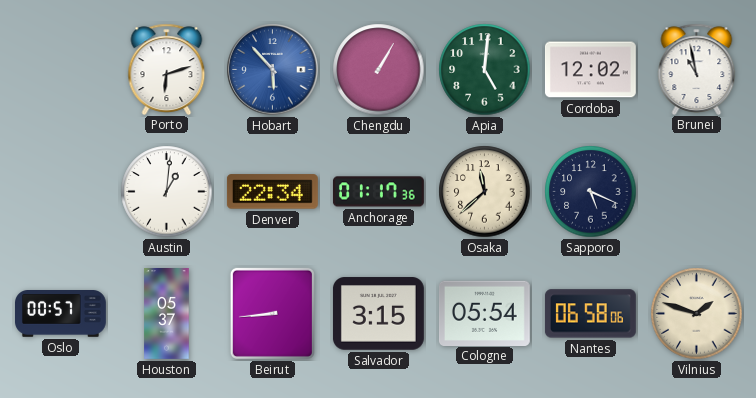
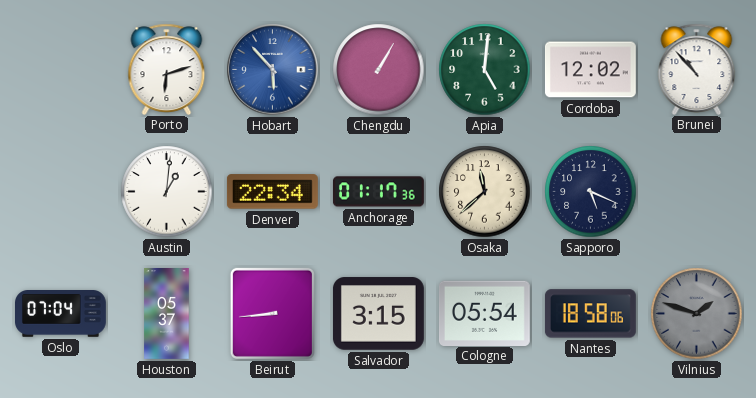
Brunei: 10:58 -> 10:53
Oslo: 00:57 -> 07:04
Nantes: 06:58 -> 18:58
Vilnius dial: cream -> grey
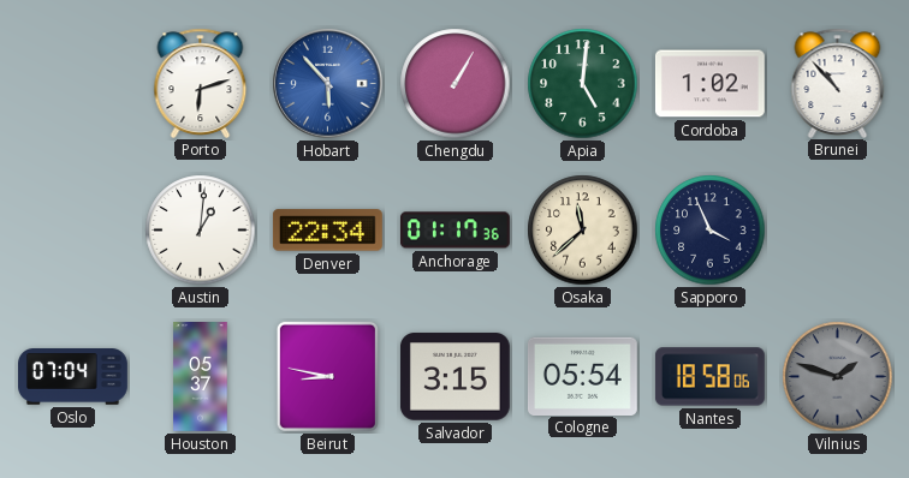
Cordoba: 12:02 -> 1:02
Sapporo: 5:19 -> 3:56
Beirut: 8:44 -> 8:47
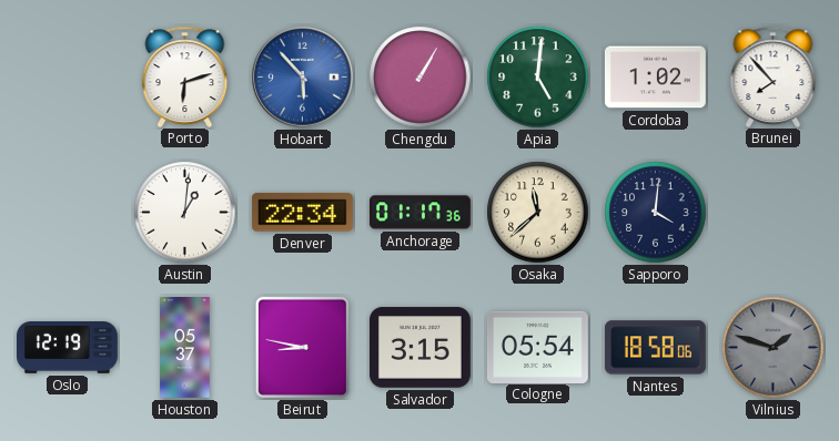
Brunei: 10:53 -> 7:53
Sapporo: 3:56 -> 4:01
Oslo: 07:04 -> 12:19
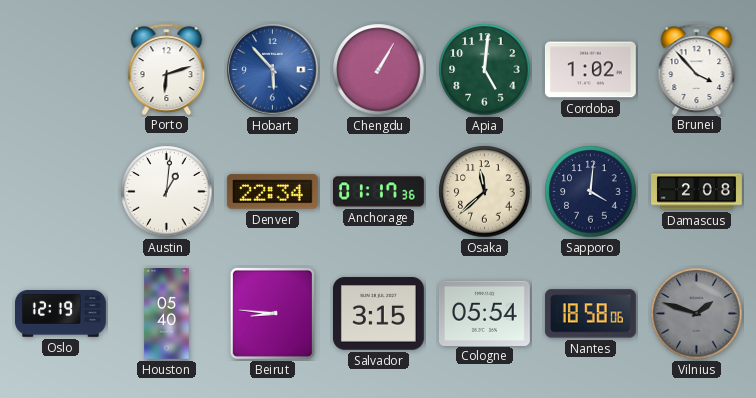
Brunei: 7:53 -> 3:53
Damascus: none -> 2:08
Houston: 05:37 -> 05:40
Beirut: 8:47 -> 8:46
